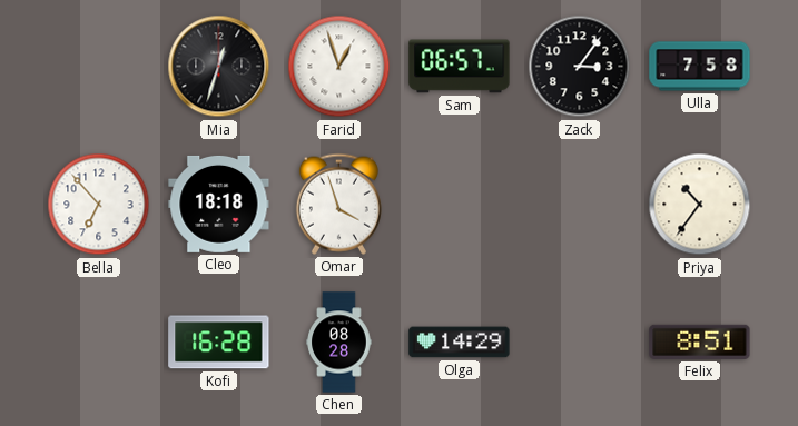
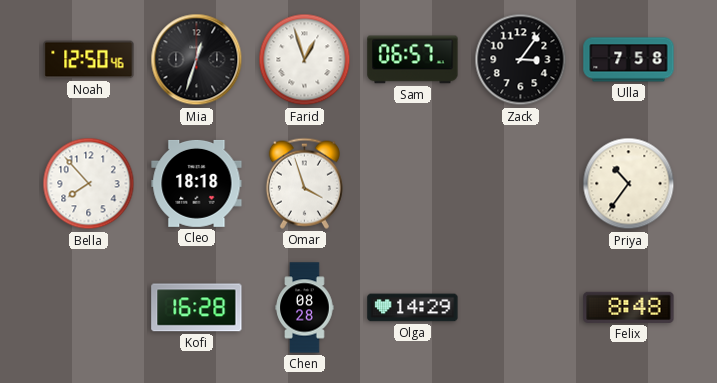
Noah: none -> 12:50
Bella: 6:53 -> 7:53
Felix: 8:51 -> 8:48
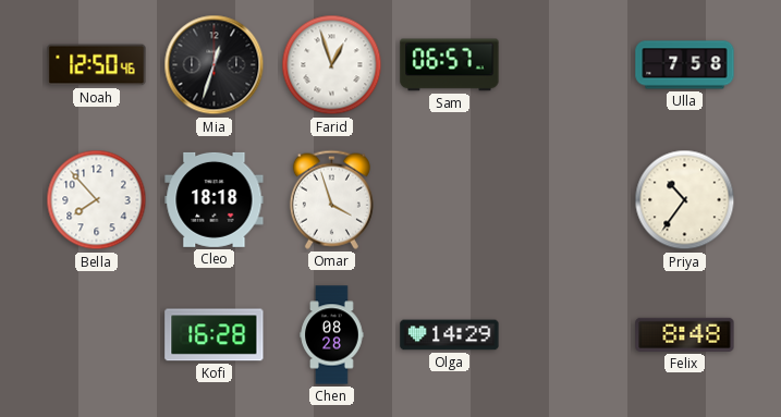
Zack: 3:06 -> none
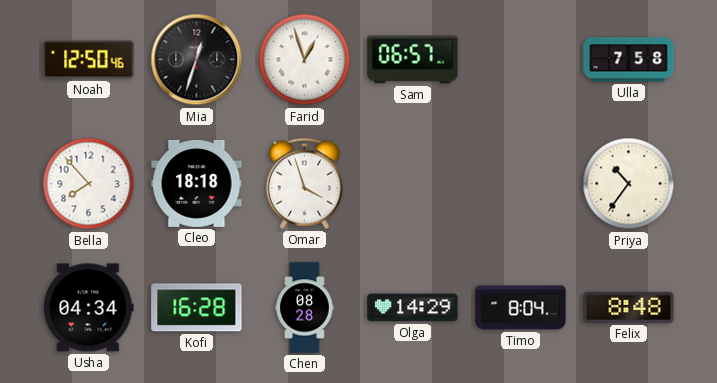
Usha: none -> 04:34
Timo: none -> 8:04
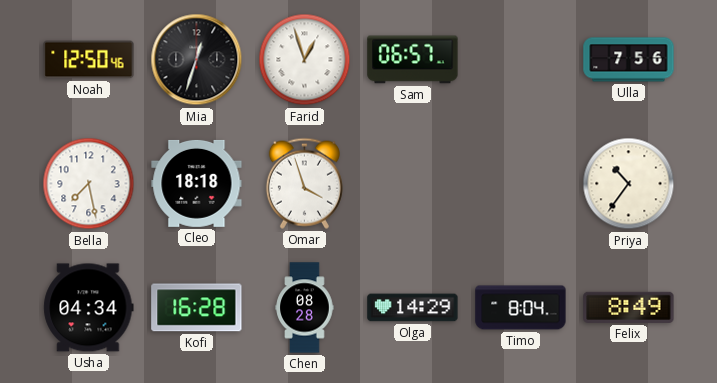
Ulla: 7:58 -> 7:56
Bella: 7:53 -> 7:28
Felix: 8:48 -> 8:49
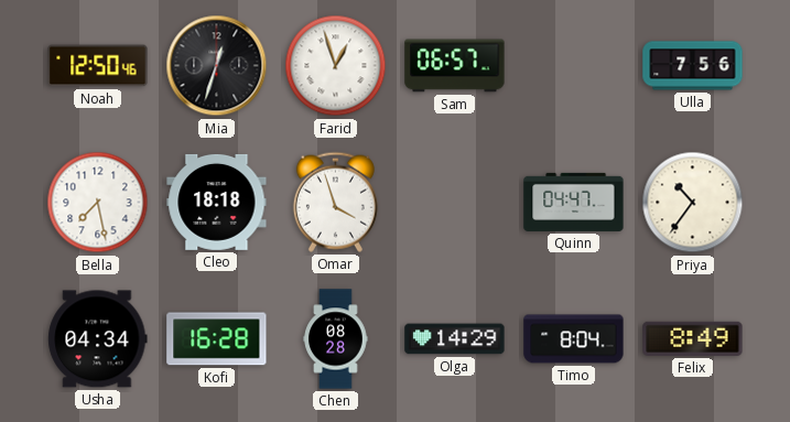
Quinn: none -> 04:47
